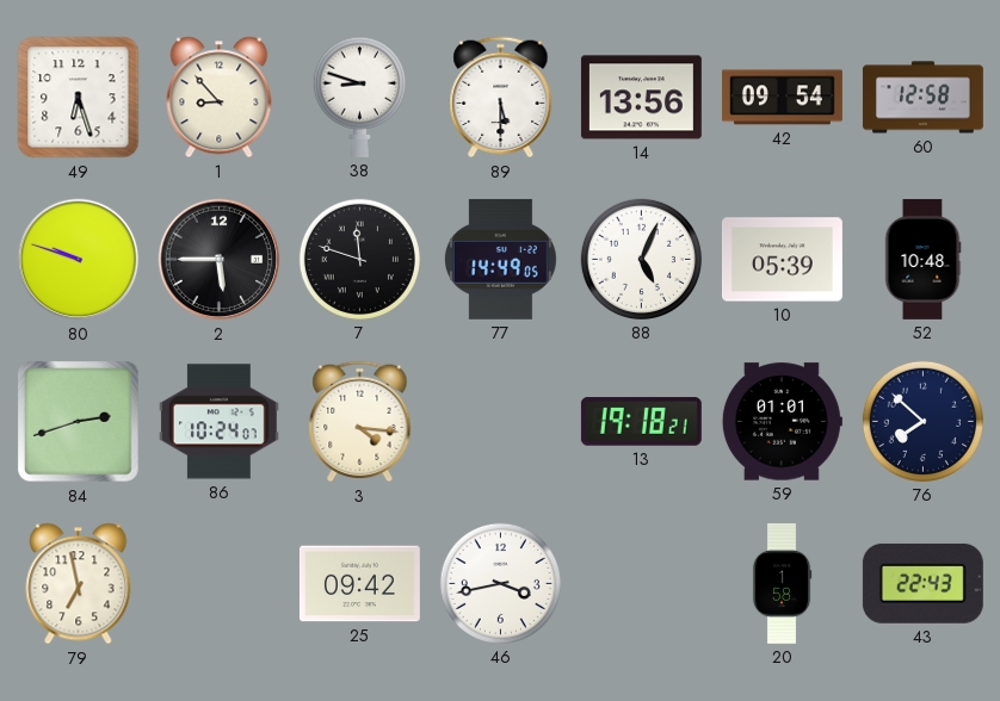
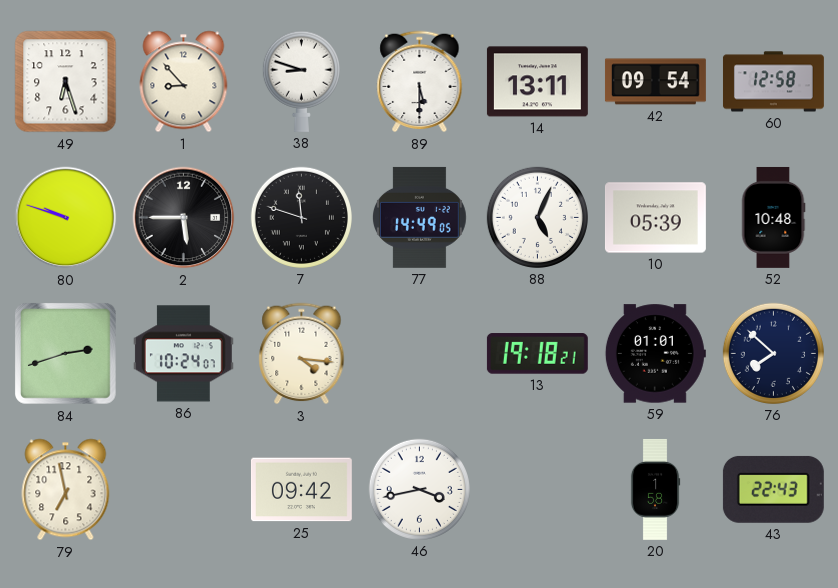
14: 13:56 -> 13:11
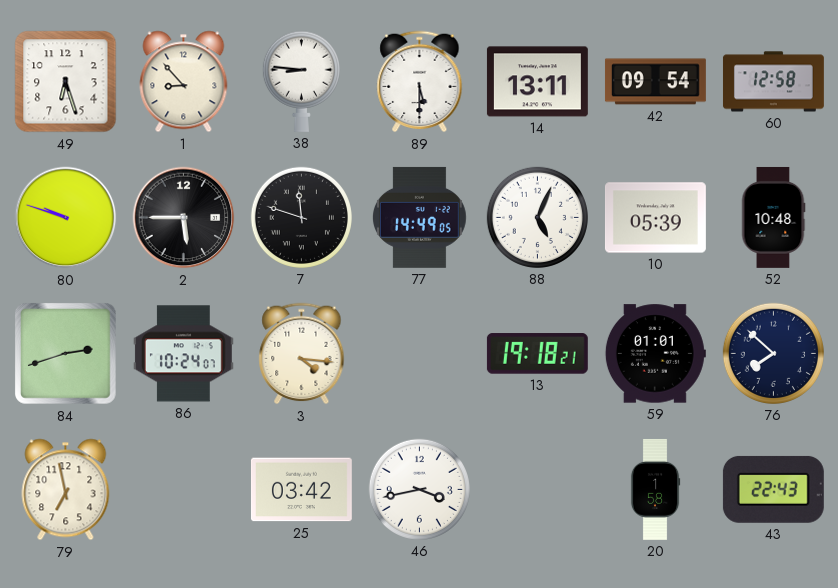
38: 8:48 -> 8:46
25: 09:42 -> 03:42
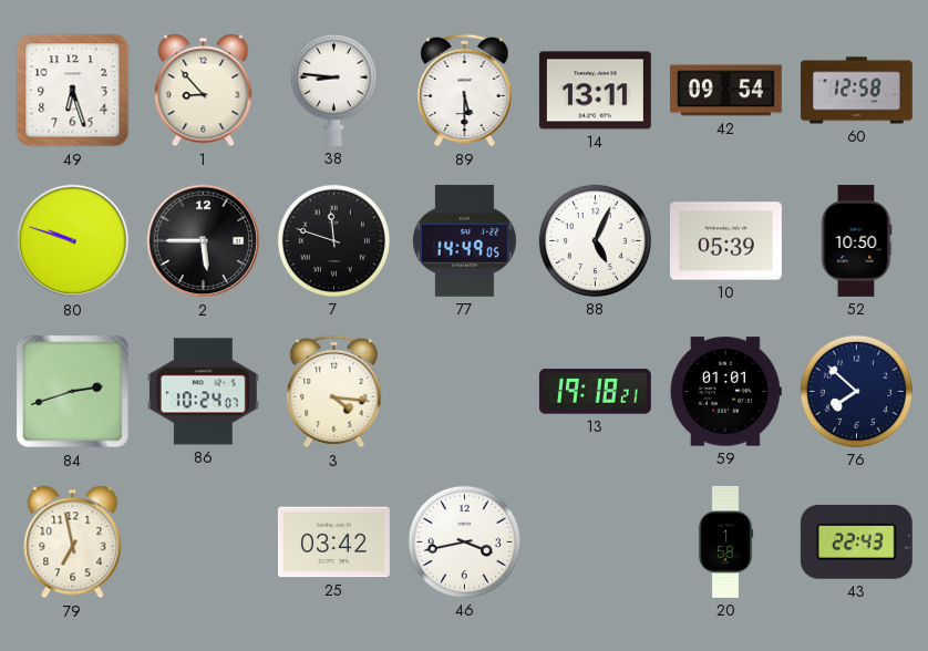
52: 10:48 -> 10:50
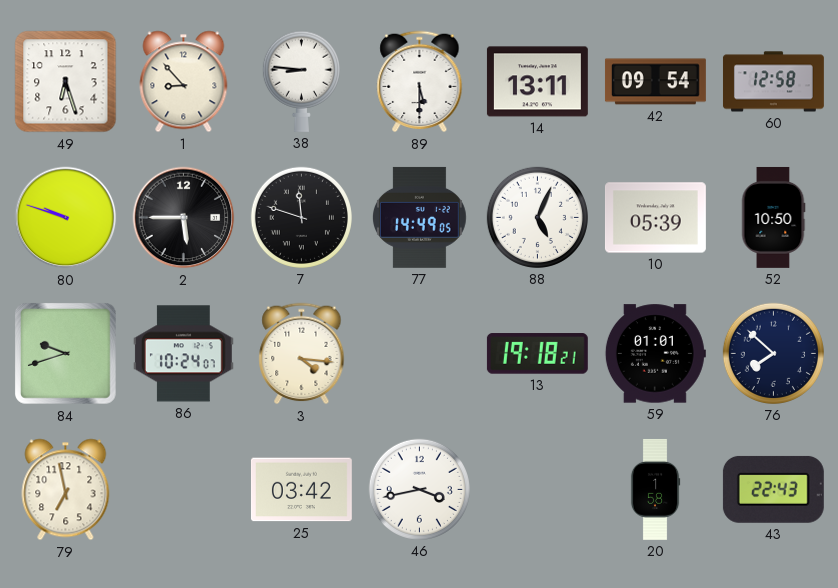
84: 2:42 -> 9:42
